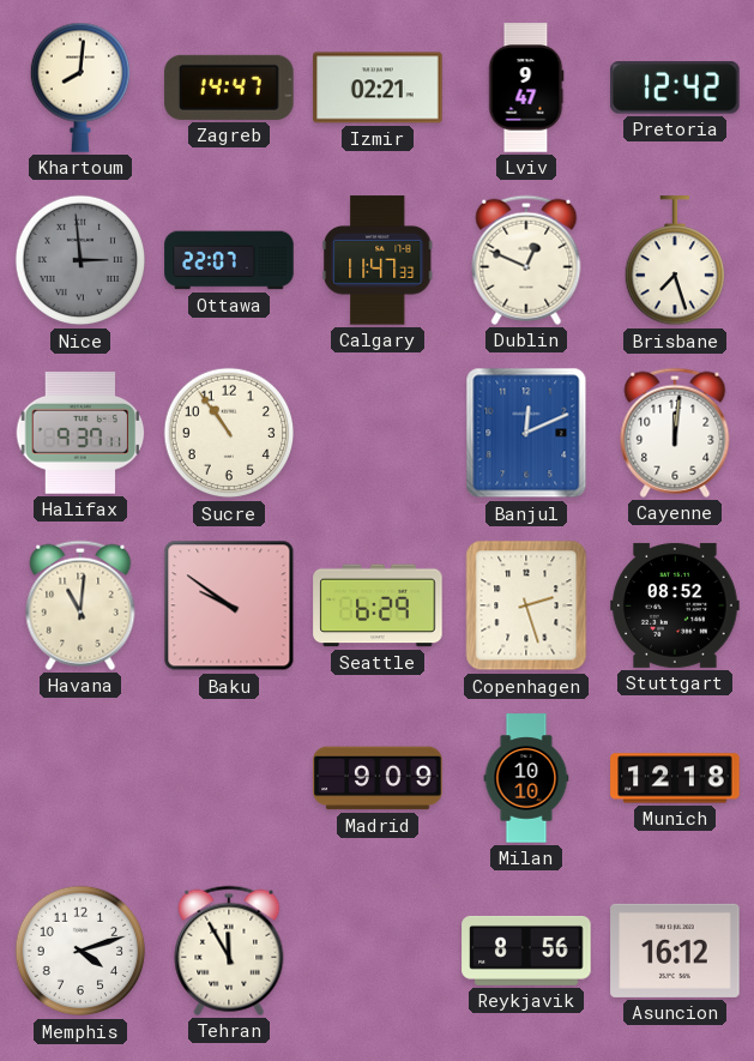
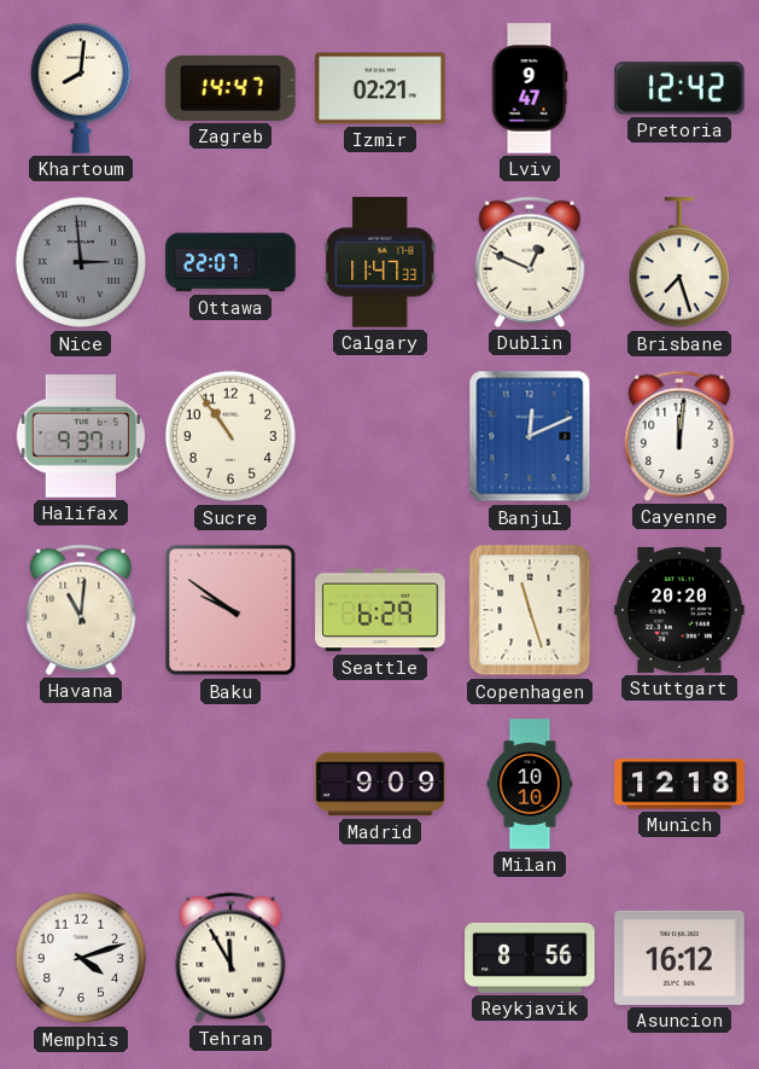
Copenhagen: 2:27 -> 11:27
Stuttgart: 08:52 -> 20:20
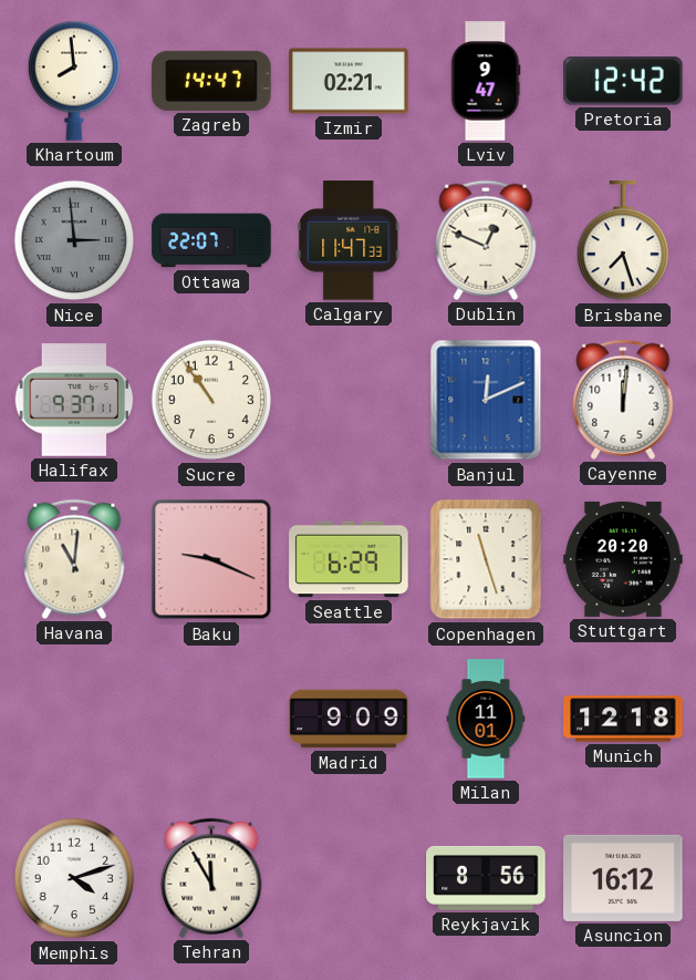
Khartoum: 8:01 -> 7:59
Baku: 9:51 -> 9:19
Milan: 10:10 -> 11:01
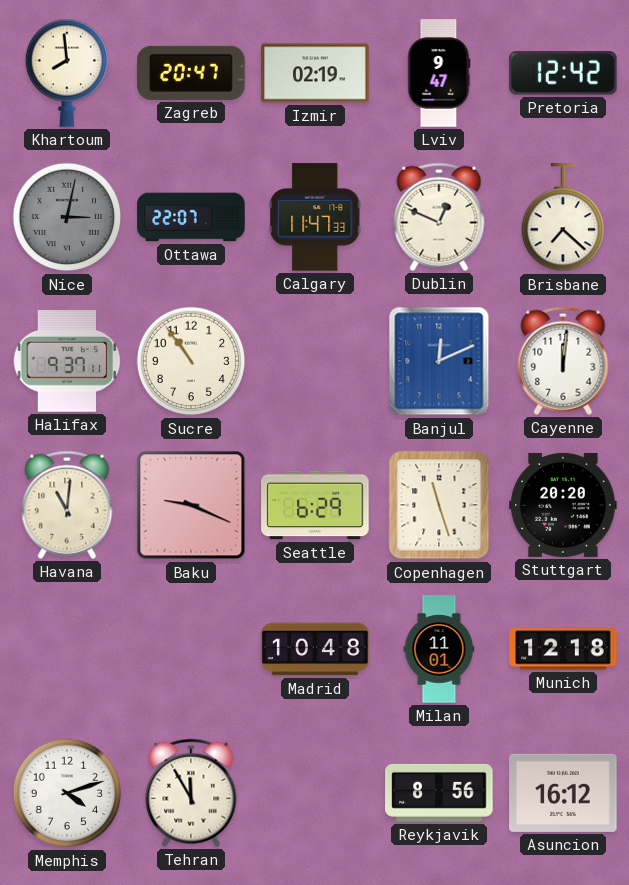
Zagreb: 14:47 -> 20:47
Izmir: 02:21 -> 02:19
Nice: 2:59 -> 3:02
Brisbane: 7:27 -> 7:22
Madrid: 9:09 -> 10:48
